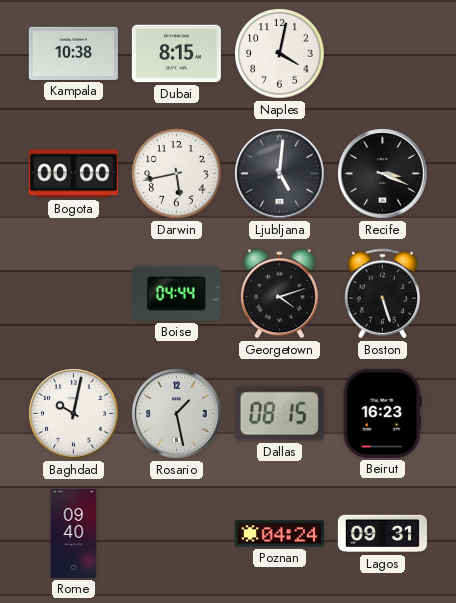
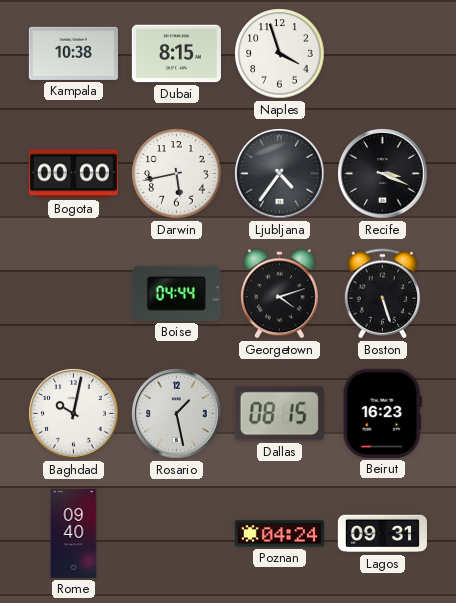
Naples: 4:02 -> 3:57
Ljubljana: 5:01 -> 4:36
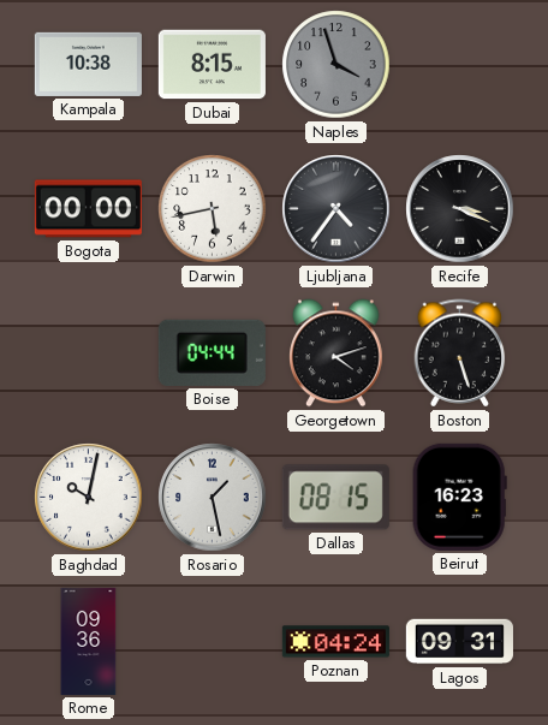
Naples dial: white -> grey
Rome: 09:40 -> 09:36
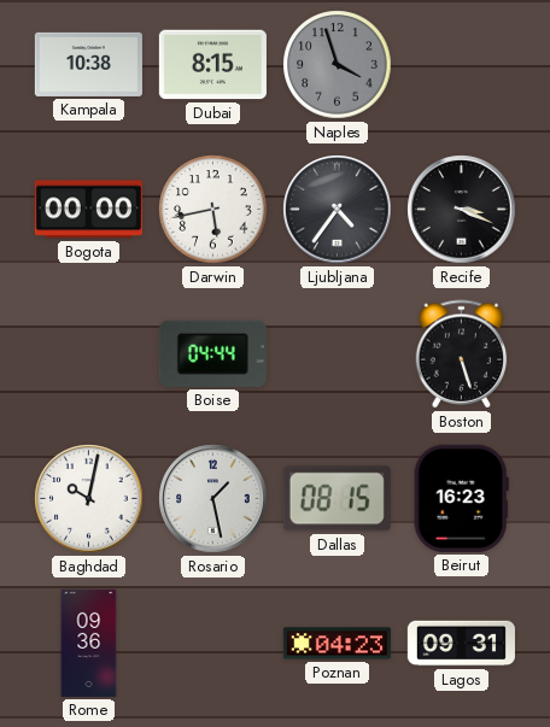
Georgetown: 4:12 -> none
Poznan: 04:24 -> 04:23
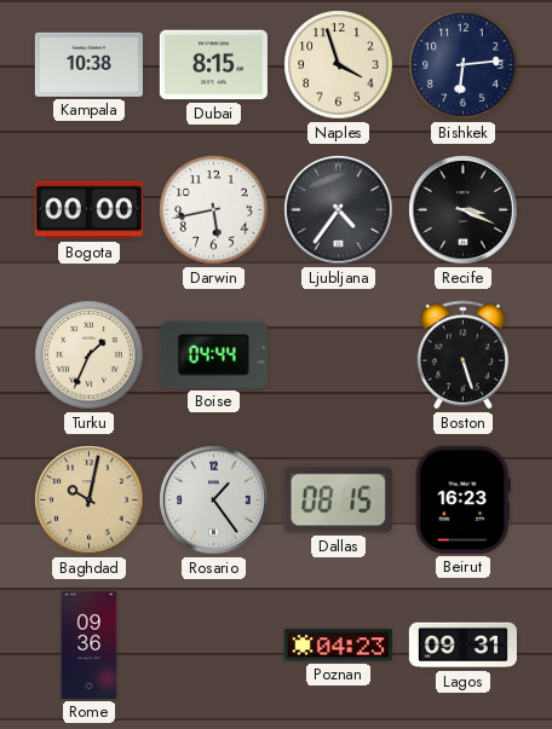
Naples dial: grey -> cream
Bishkek: none -> 6:14
Turku: none -> 1:34
Baghdad dial: white -> champagne
Rosario: 1:28 -> 1:24
